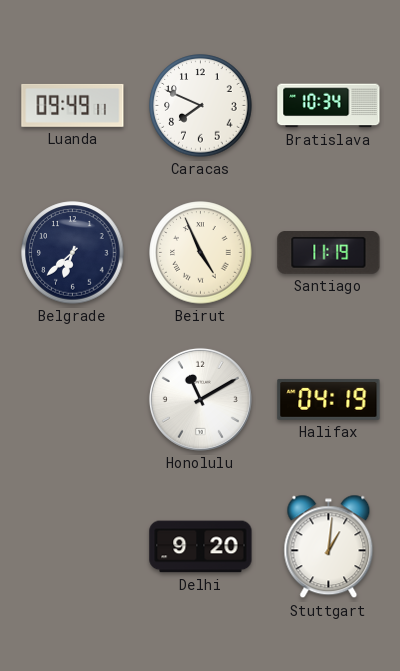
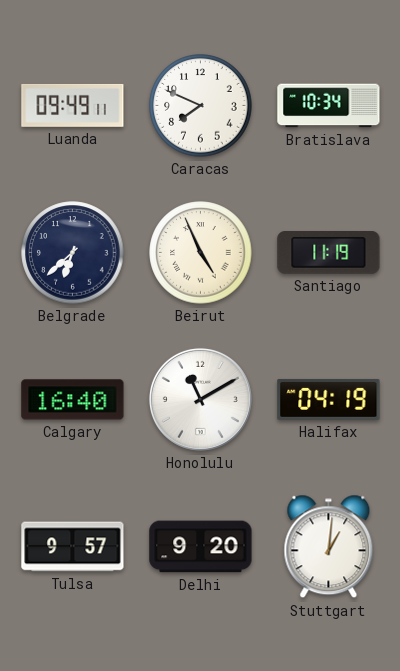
Calgary: none -> 16:40
Tulsa: none -> 9:57
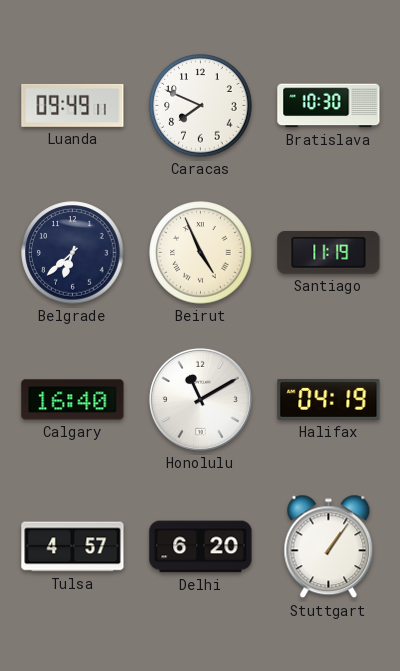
Bratislava: 10:34 -> 10:30
Tulsa: 9:57 -> 4:57
Delhi: 9:20 -> 6:20
Stuttgart: 1:01 -> 1:06
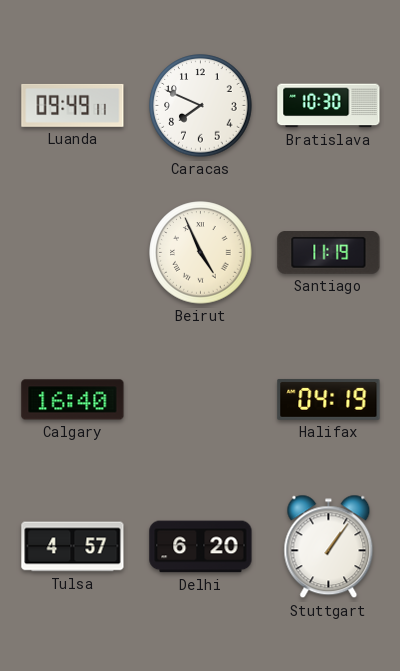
Belgrade: 6:38 -> none
Honolulu: 11:10 -> none
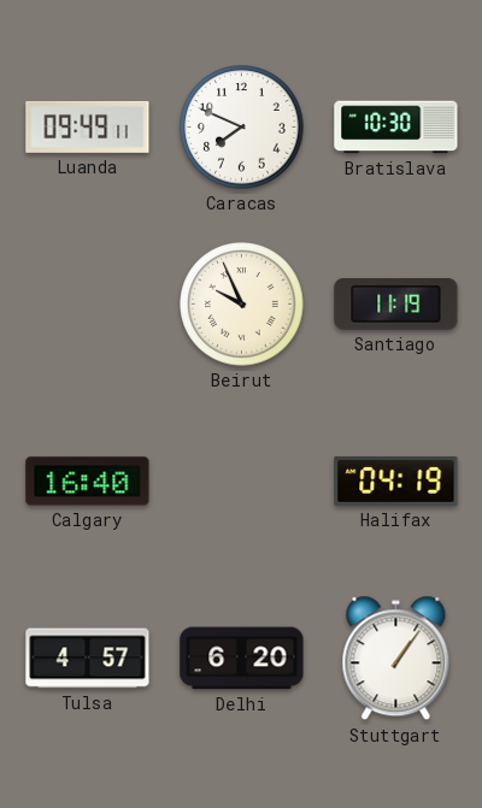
Beirut: 4:56 -> 9:56
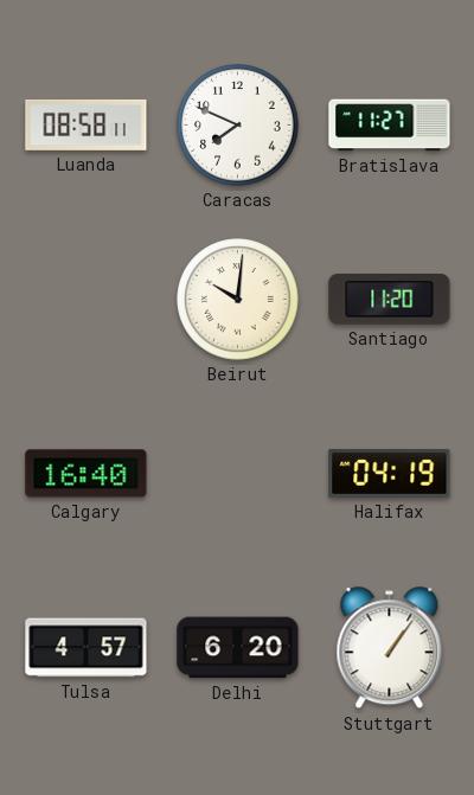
Luanda: 09:49 -> 08:58
Bratislava: 10:30 -> 11:27
Beirut: 9:56 -> 10:01
Santiago: 11:19 -> 11:20
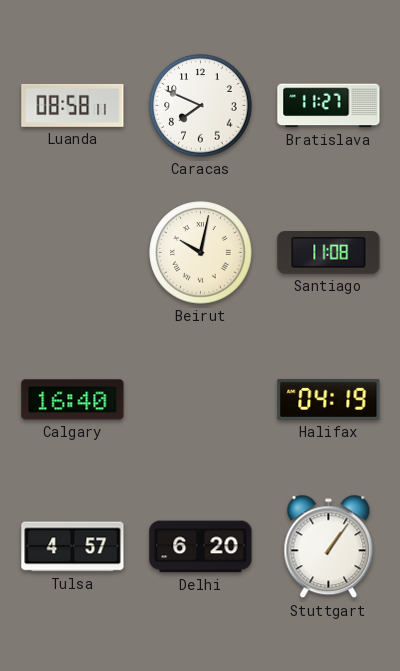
Beirut: 10:01 -> 10:02
Santiago: 11:20 -> 11:08
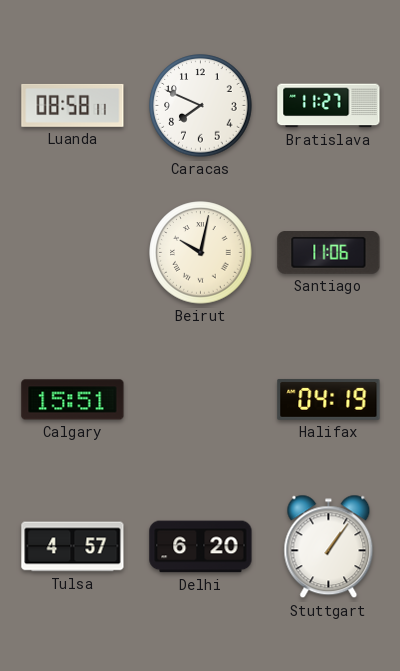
Santiago: 11:08 -> 11:06
Calgary: 16:40 -> 15:51
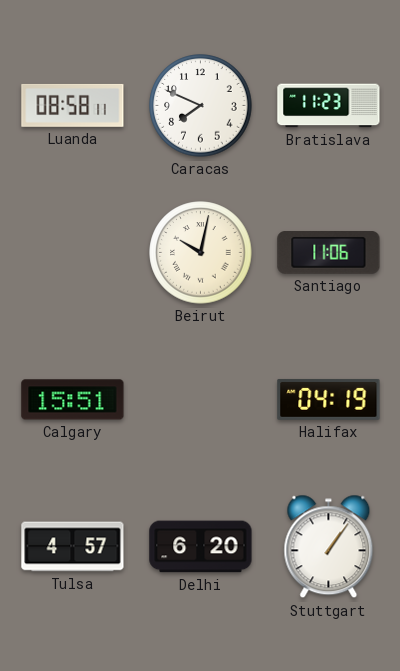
Bratislava: 11:27 -> 11:23
